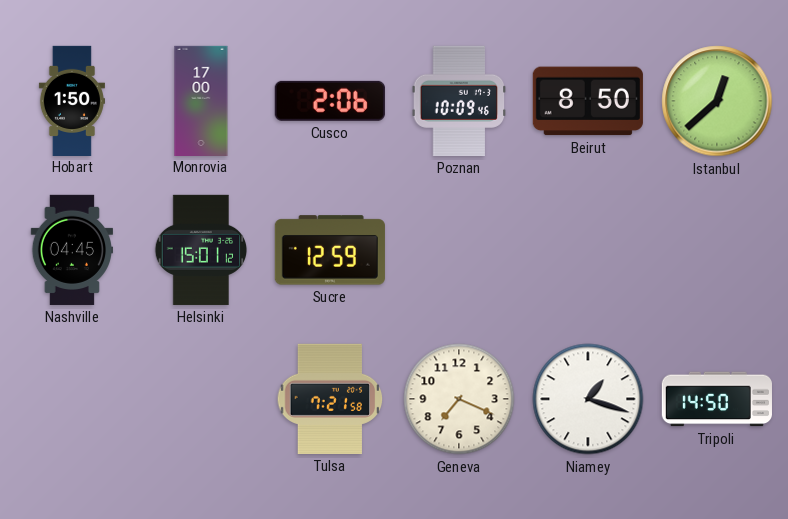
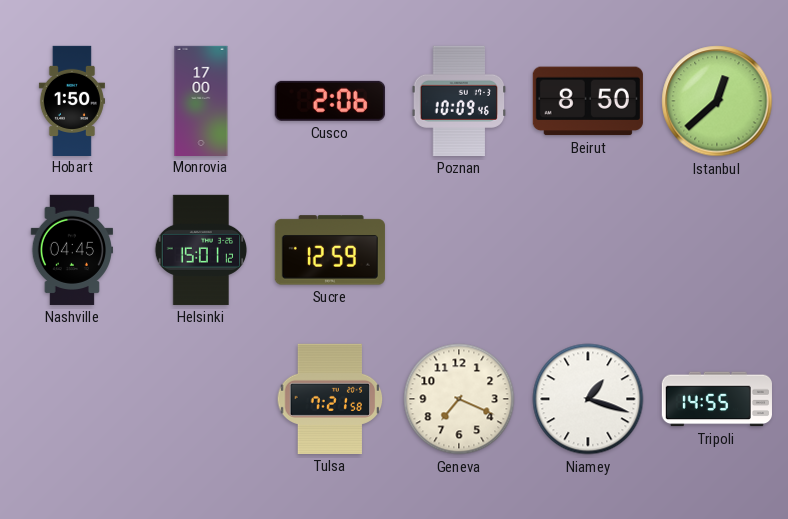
Tripoli: 14:50 -> 14:55
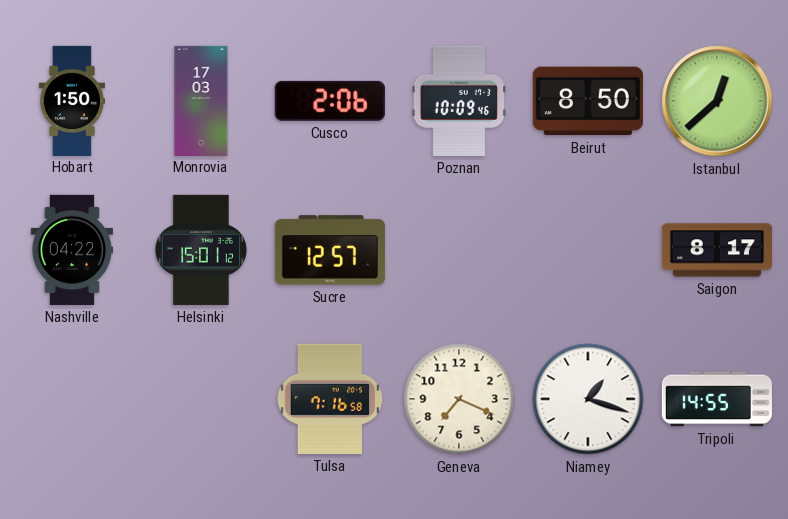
Monrovia: 17:00 -> 17:03
Nashville: 04:45 -> 04:22
Sucre: 12:59 -> 12:57
Saigon: none -> 8:17
Tulsa: 7:21 -> 7:16
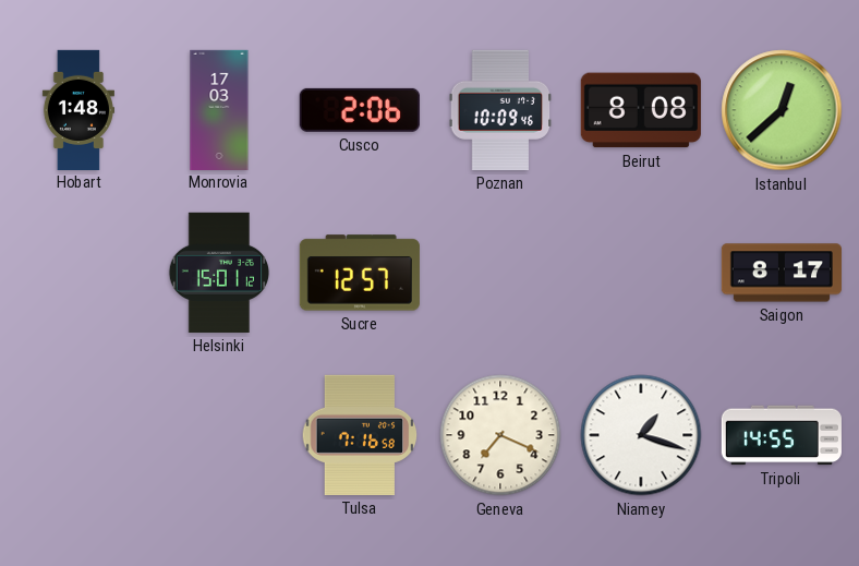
Hobart: 1:50 -> 1:48
Beirut: 8:50 -> 8:08
Nashville: 04:22 -> none
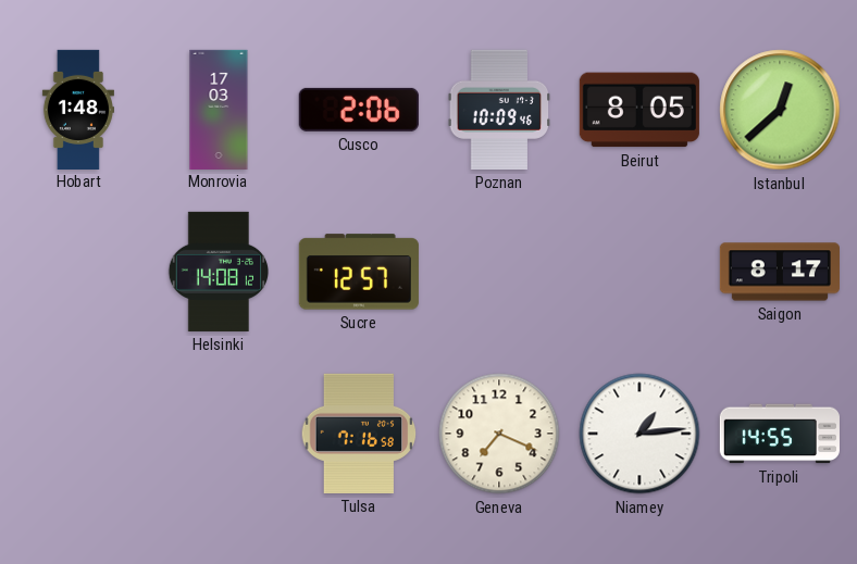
Beirut: 8:08 -> 8:05
Helsinki: 15:01 -> 14:08
Niamey: 1:18 -> 1:14
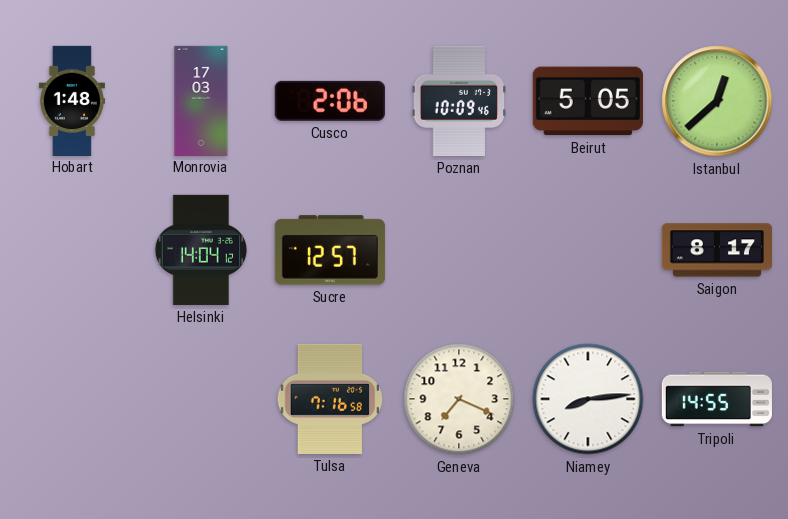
Beirut: 8:05 -> 5:05
Helsinki: 14:08 -> 14:04
Niamey: 1:14 -> 8:14
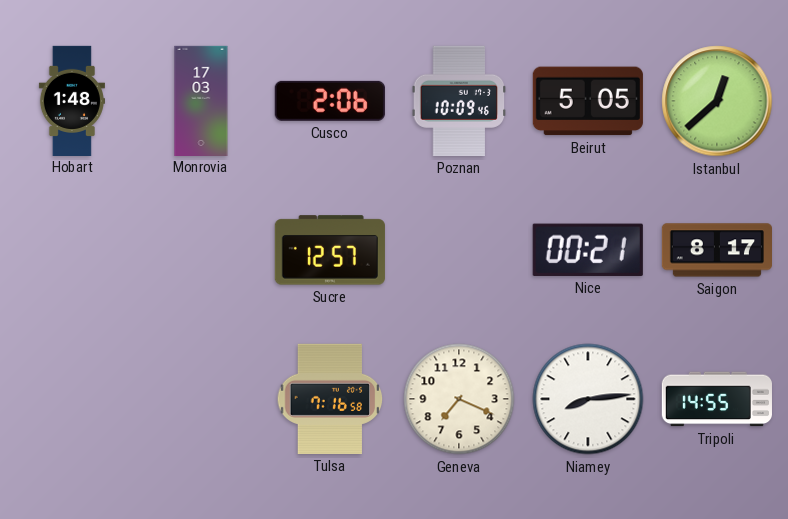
Helsinki: 14:04 -> none
Nice: none -> 00:21
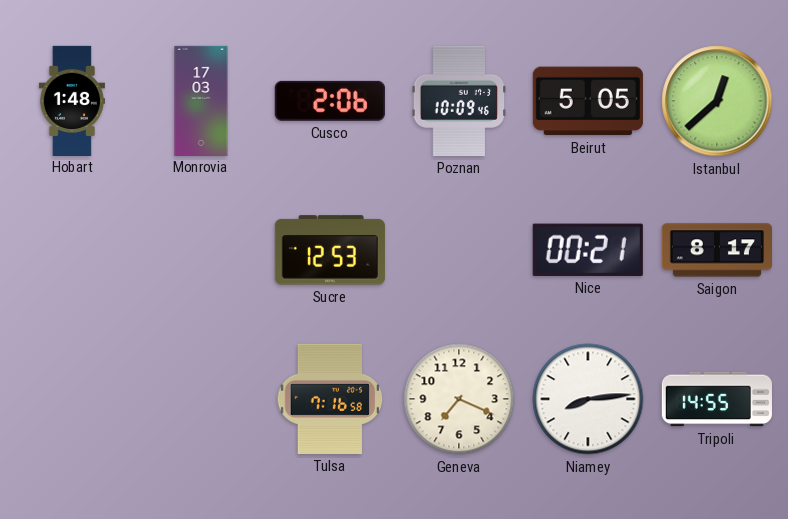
Sucre: 12:57 -> 12:53
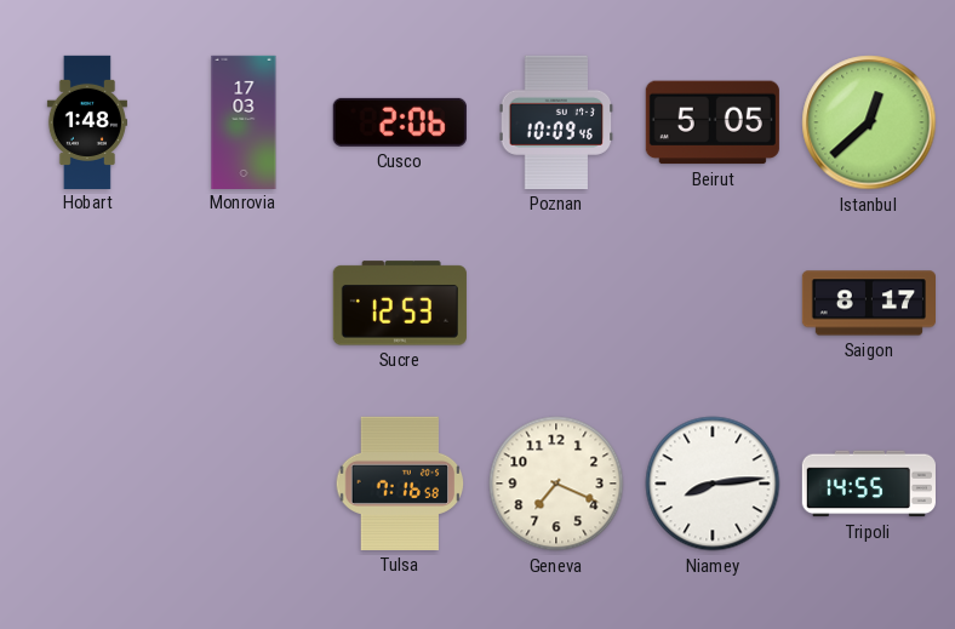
Nice: 00:21 -> none
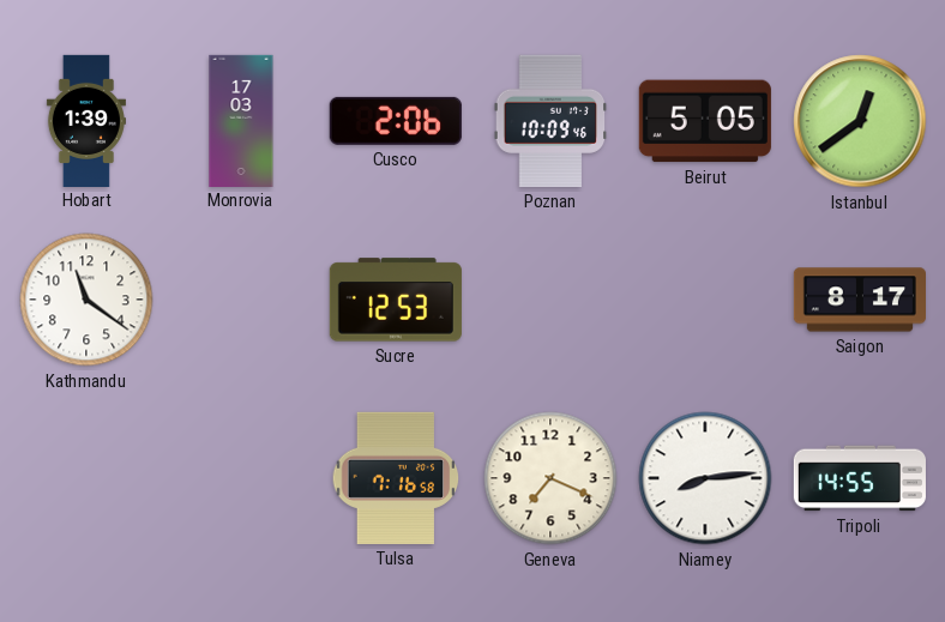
Hobart: 1:48 -> 1:39
Istanbul: 12:38 -> 12:39
Kathmandu: none -> 11:21
